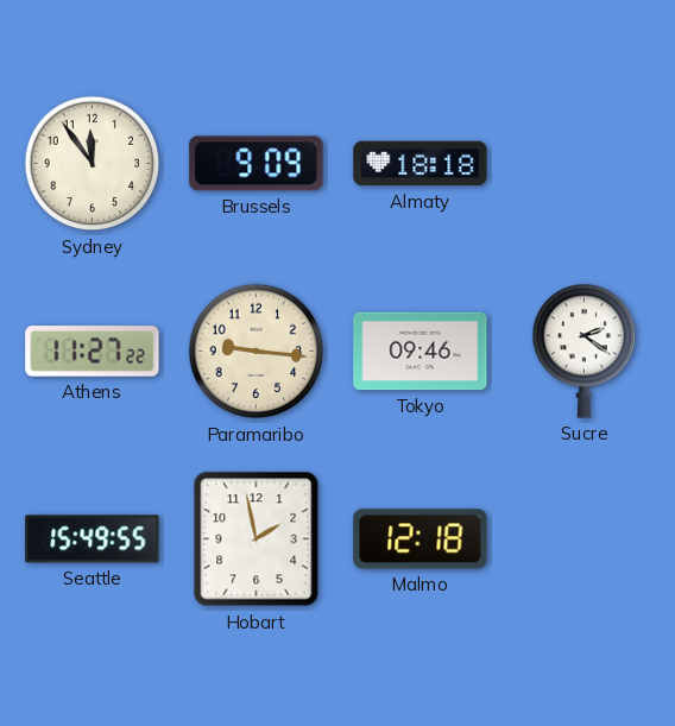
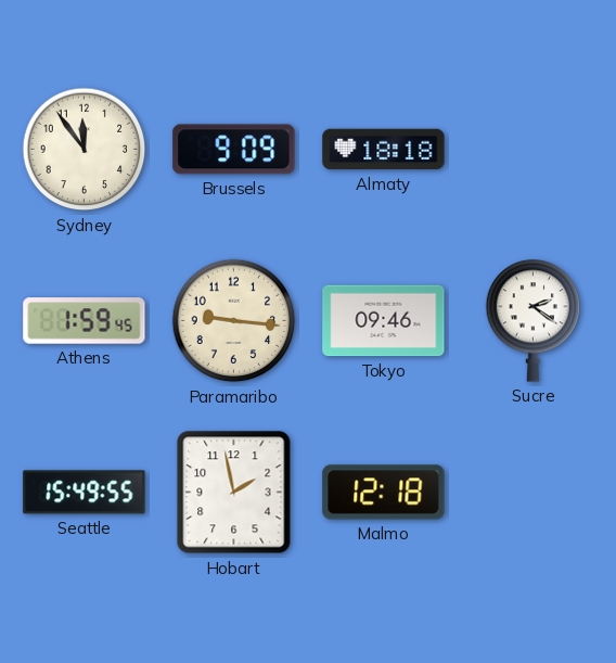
Athens: 11:27 -> 1:59
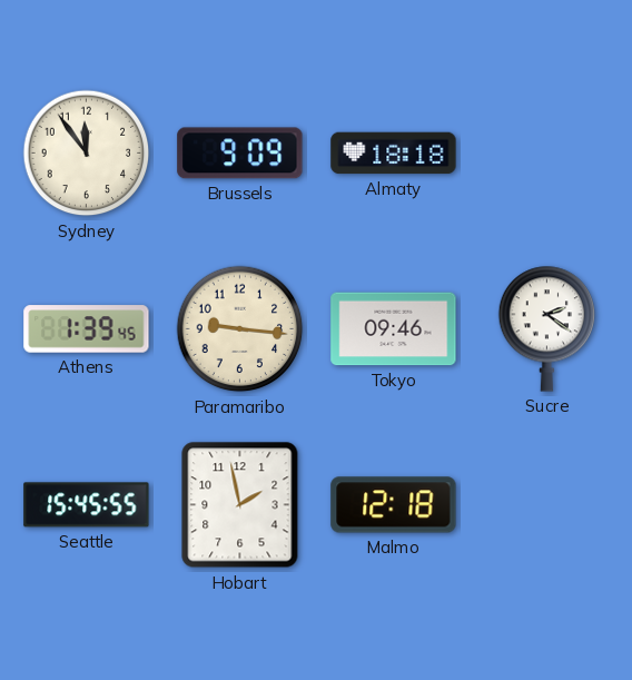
Athens: 1:59 -> 1:39
Seattle: 15:49 -> 15:45
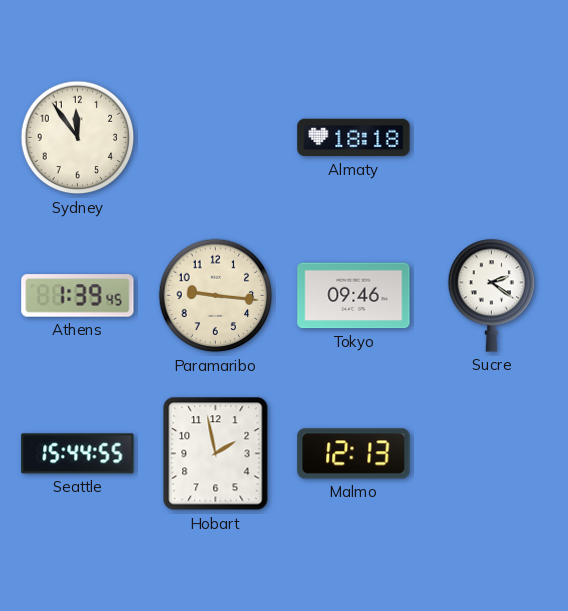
Brussels: 9:09 -> none
Seattle: 15:45 -> 15:44
Malmo: 12:18 -> 12:13
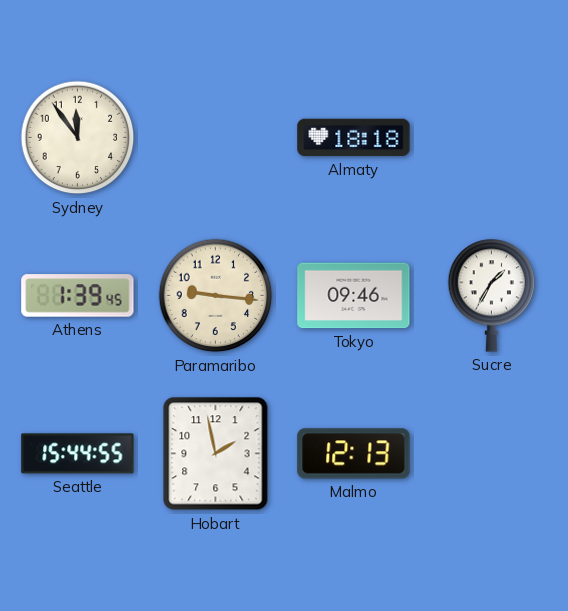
Sucre: 2:21 -> 1:35
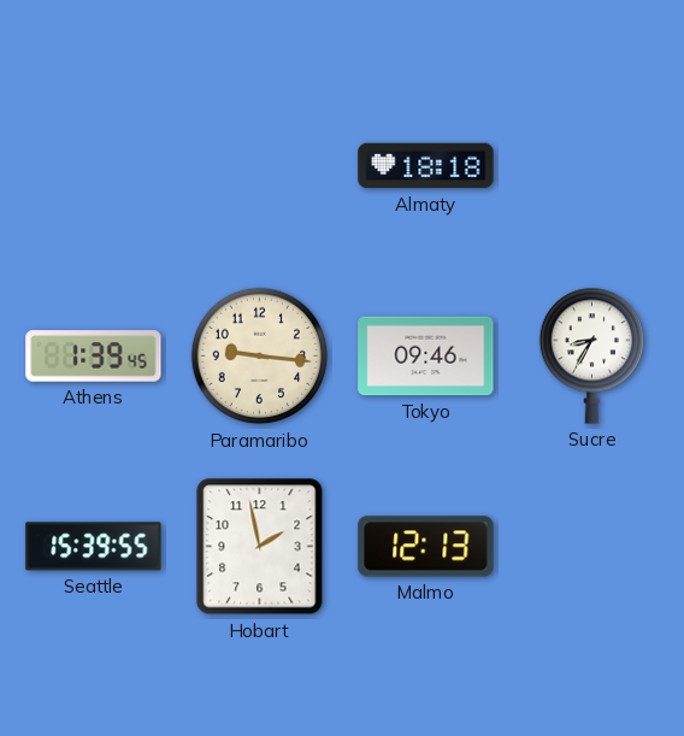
Sydney: 11:54 -> none
Sucre: 1:35 -> 8:35
Seattle: 15:44 -> 15:39
